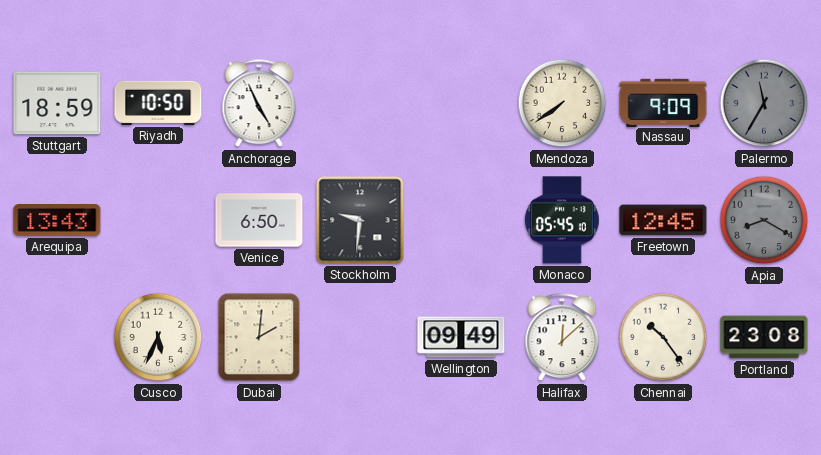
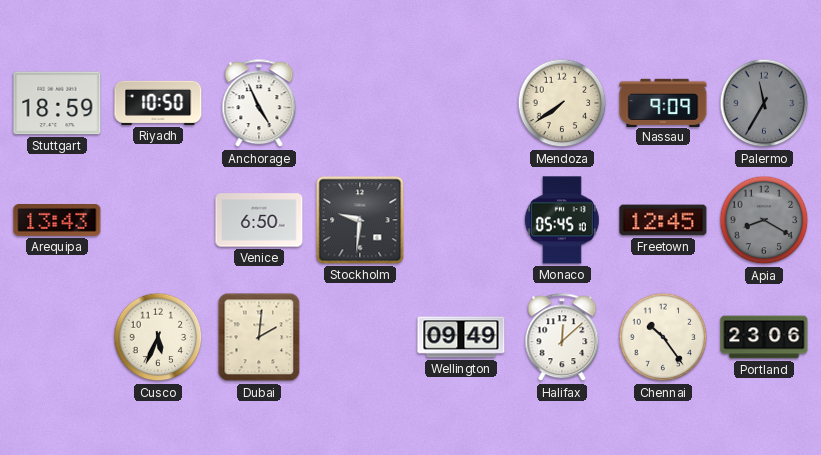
Portland: 23:08 -> 23:06
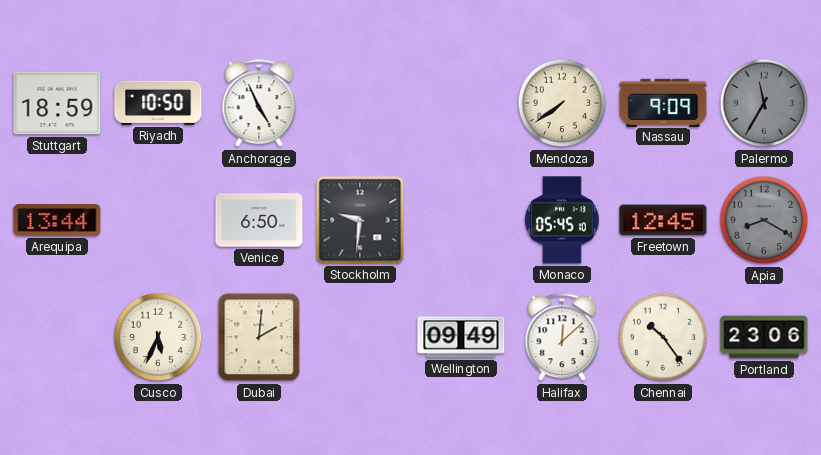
Arequipa: 13:43 -> 13:44
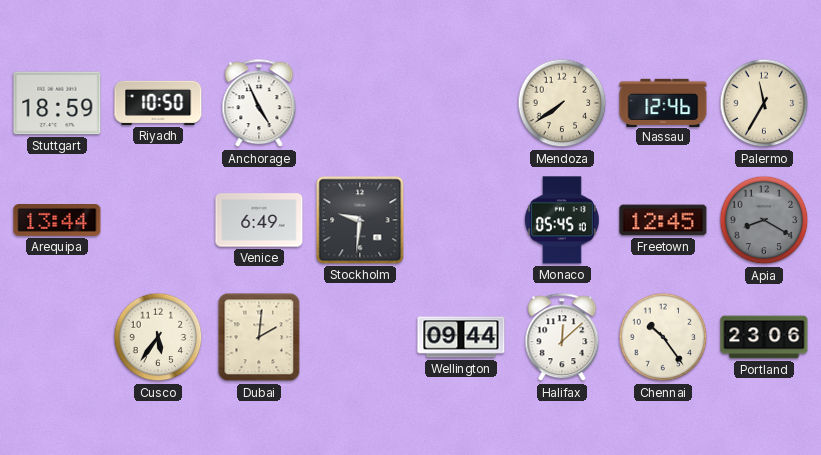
Nassau: 9:09 -> 12:46
Palermo dial: grey -> cream
Venice: 6:50 -> 6:49
Cusco: 5:34 -> 5:36
Wellington: 09:49 -> 09:44
